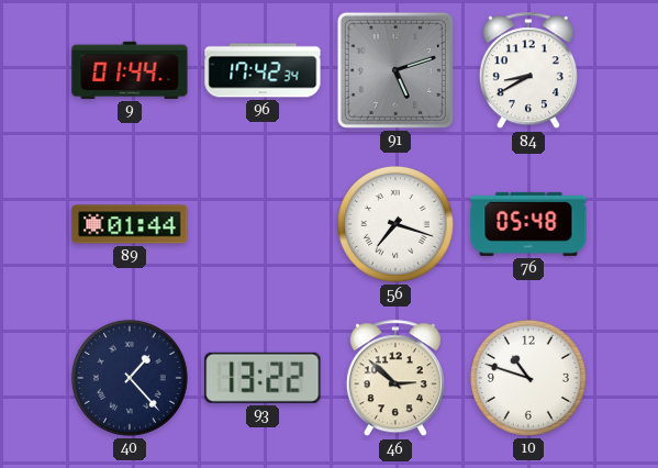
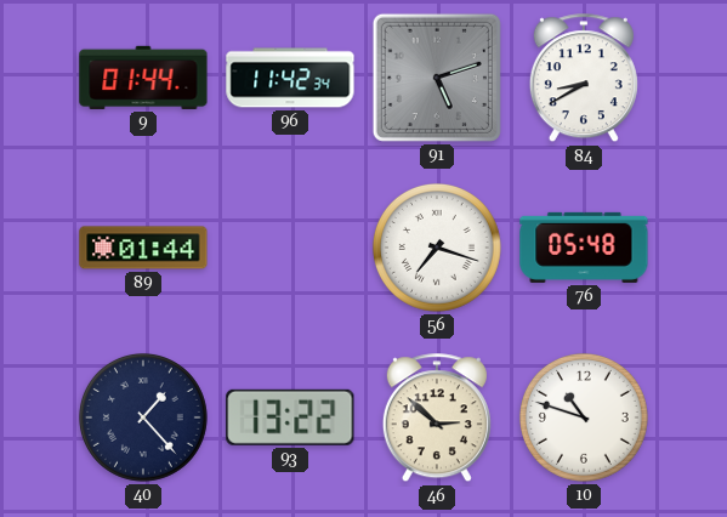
96: 17:42 -> 11:42
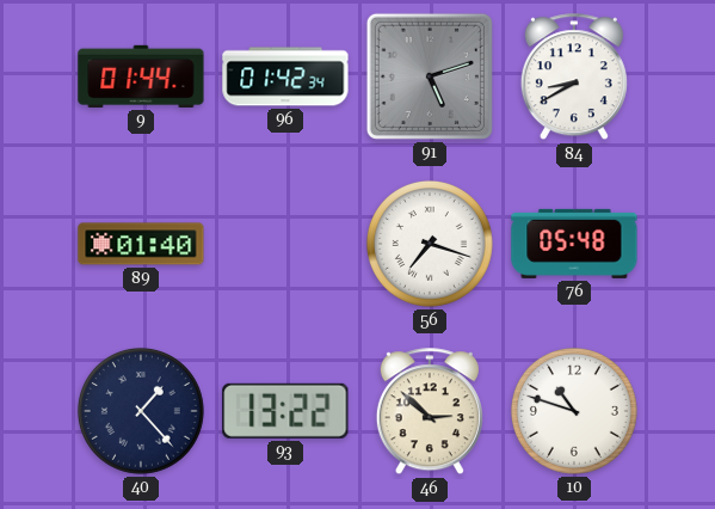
96: 11:42 -> 01:42
89: 01:44 -> 01:40
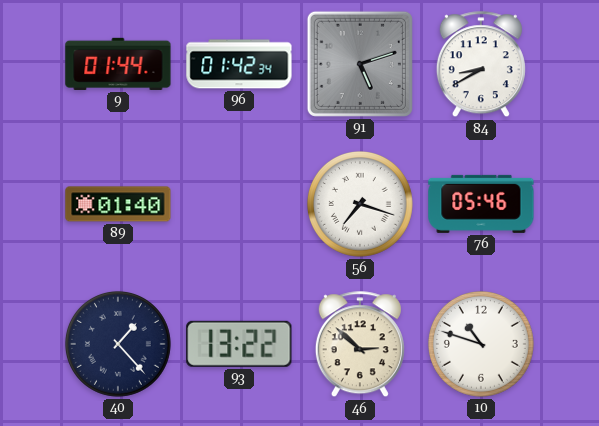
76: 05:48 -> 05:46
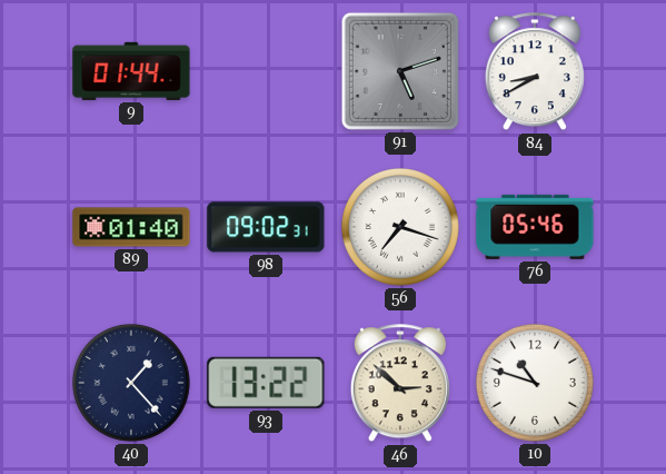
96: 01:42 -> none
98: none -> 09:02
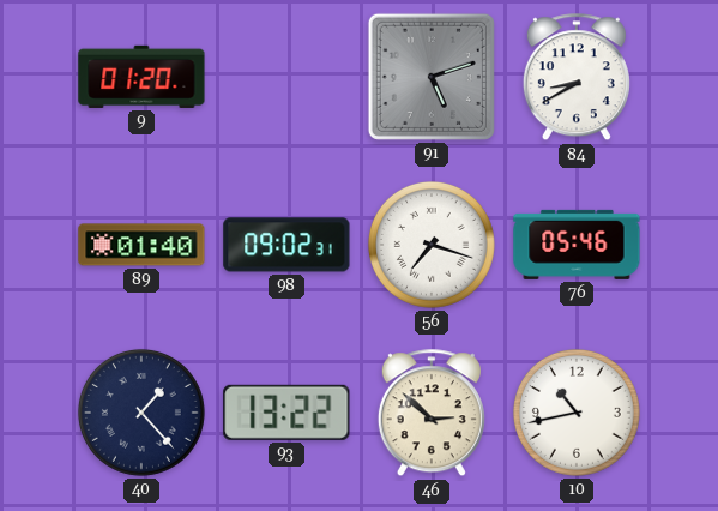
9: 01:44 -> 01:20
10: 10:48 -> 10:43
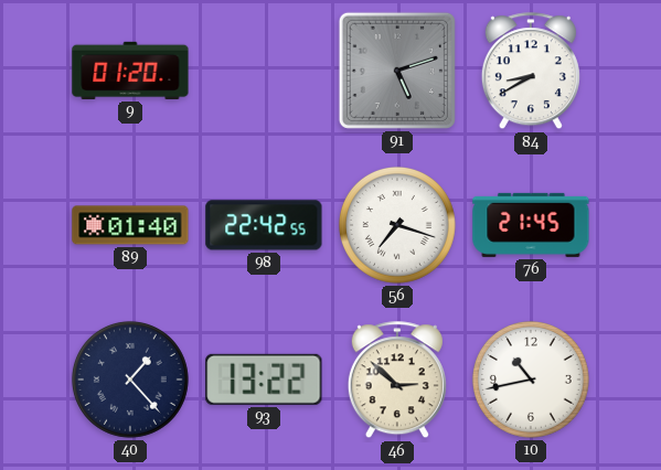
98: 09:02 -> 22:42
76: 05:46 -> 21:45
